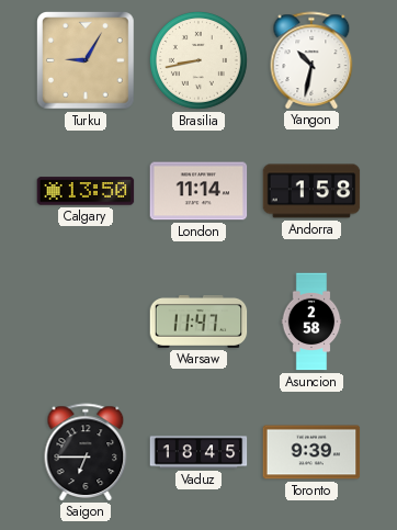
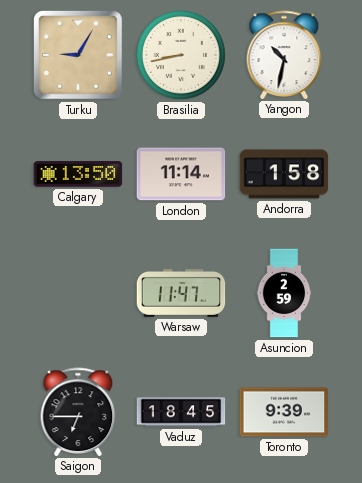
Asuncion: 2:58 -> 2:59
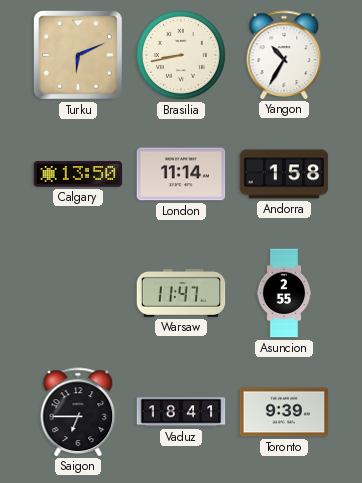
Turku: 9:05 -> 6:11
Yangon: 10:32 -> 10:35
Asuncion: 2:59 -> 2:55
Vaduz: 18:45 -> 18:41
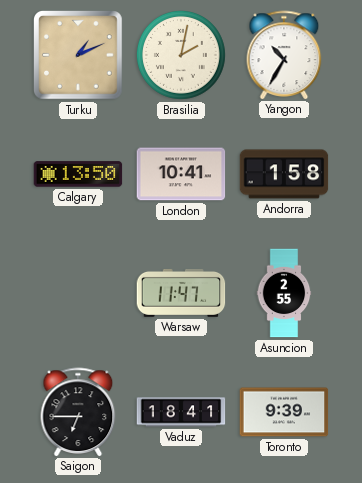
Turku: 6:11 -> 1:11
Brasilia: 8:43 -> 2:02
London: 11:14 -> 10:41
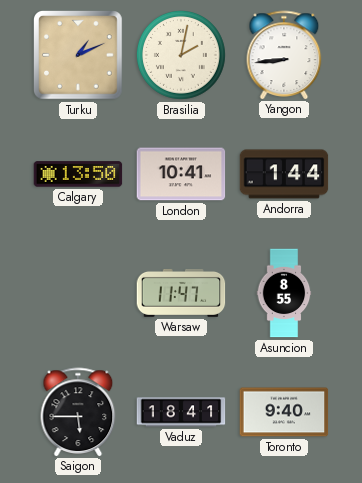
Yangon: 10:35 -> 8:44
Andorra: 1:58 -> 1:44
Asuncion: 2:55 -> 8:55
Saigon: 6:45 -> 5:45
Toronto: 9:39 -> 9:40
